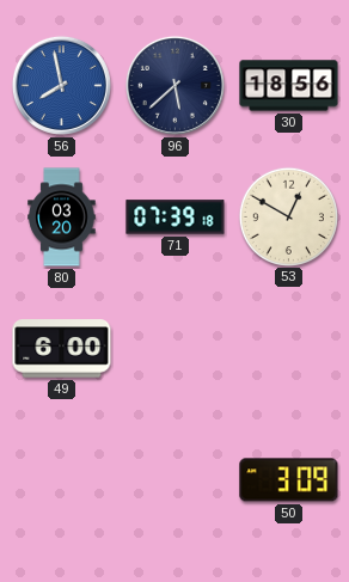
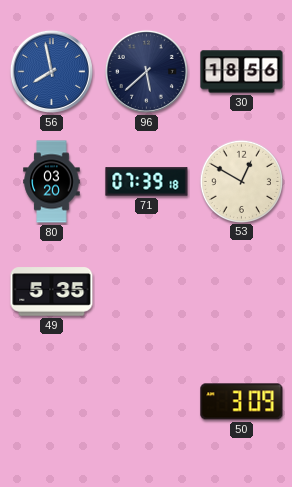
49: 6:00 -> 5:35
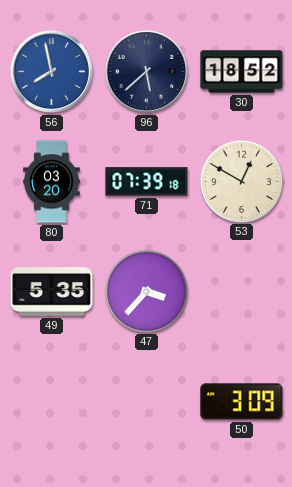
30: 18:56 -> 18:52
47: none -> 3:37
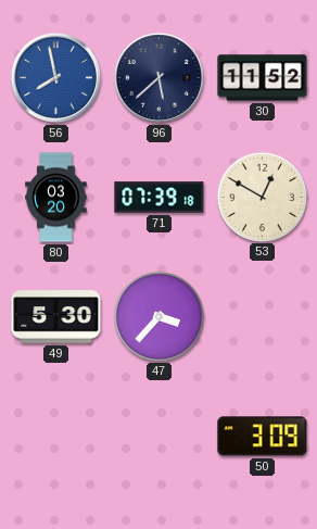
30: 18:52 -> 11:52
49: 5:35 -> 5:30
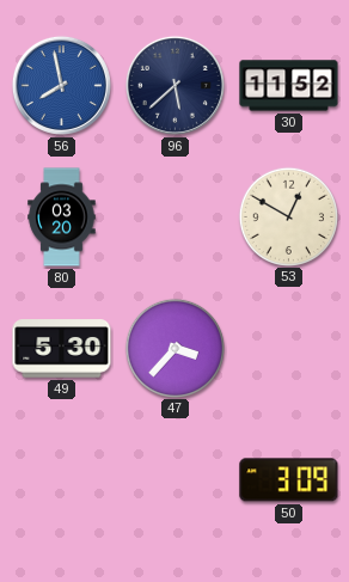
71: 07:39 -> none
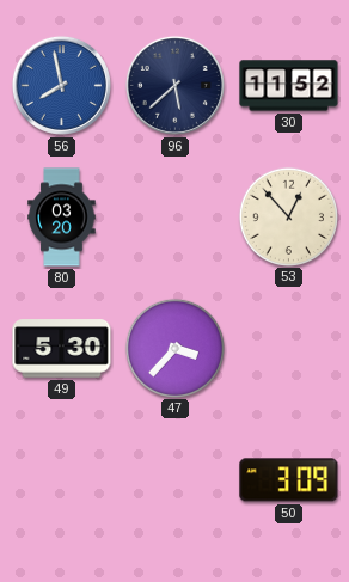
53: 12:50 -> 12:53
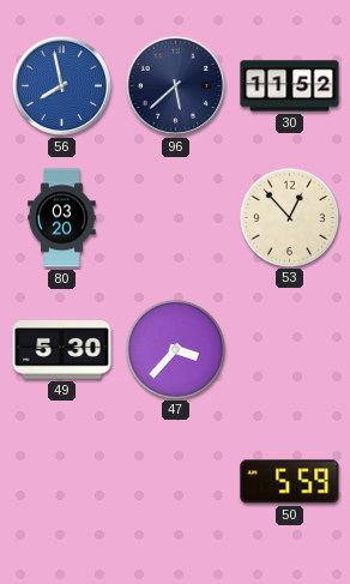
50: 3:09 -> 5:59
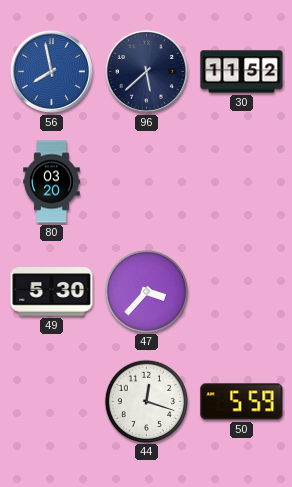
53: 12:53 -> none
44: none -> 12:18
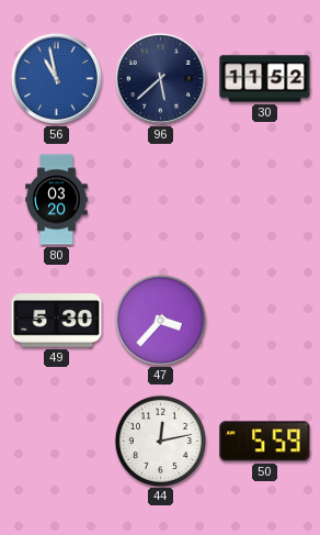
56: 7:58 -> 10:58
44: 12:18 -> 12:13
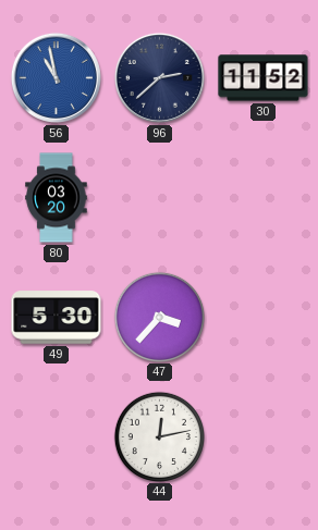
96: 5:38 -> 2:38
50: 5:59 -> none
